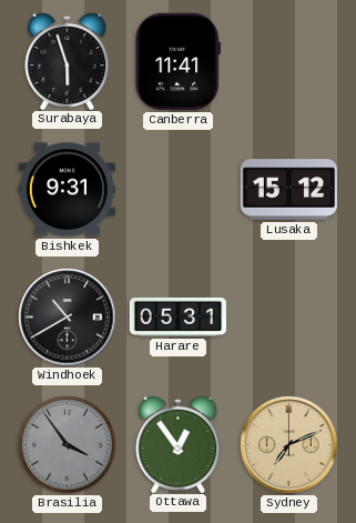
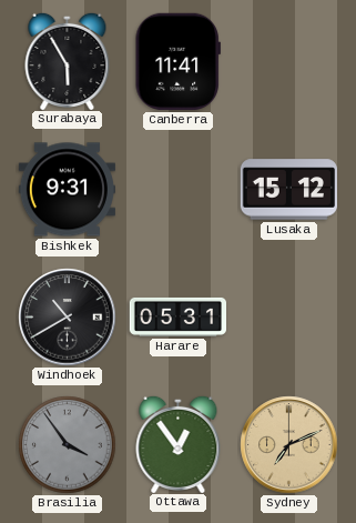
Surabaya: 5:57 -> 5:55
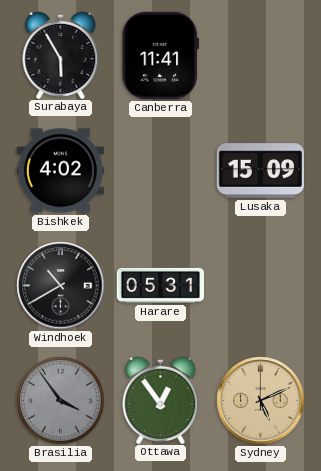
Bishkek: 9:31 -> 4:02
Lusaka: 15:12 -> 15:09
Sydney: 7:11 -> 5:11
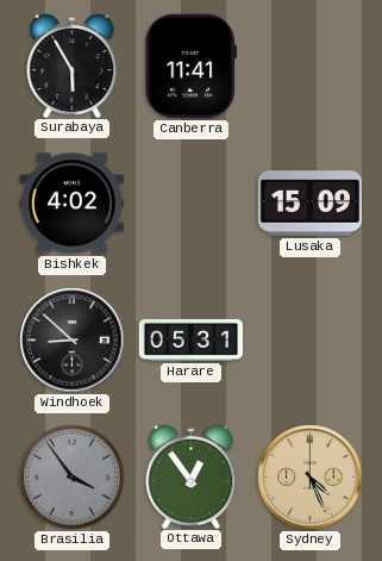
Windhoek: 10:40 -> 8:52
Sydney: 5:11 -> 4:26
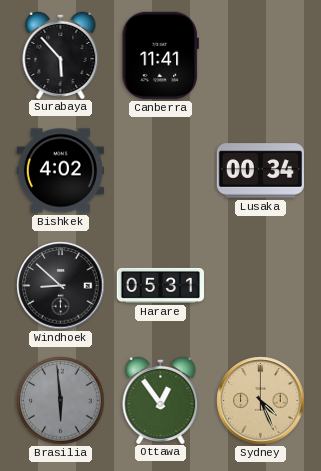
Surabaya: 5:55 -> 5:53
Lusaka: 15:09 -> 00:34
Brasilia: 3:54 -> 5:59
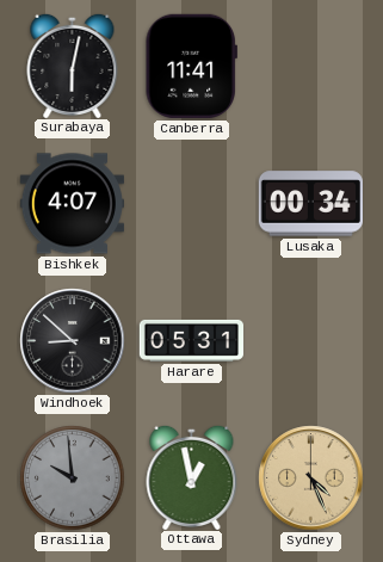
Surabaya: 5:53 -> 6:02
Bishkek: 4:02 -> 4:07
Brasilia: 5:59 -> 9:59
Ottawa: 12:54 -> 12:58
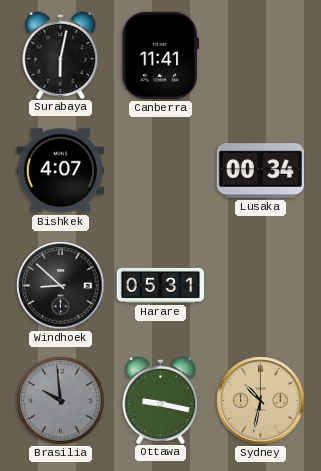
Ottawa: 12:58 -> 9:17
Sydney: 4:26 -> 10:32
